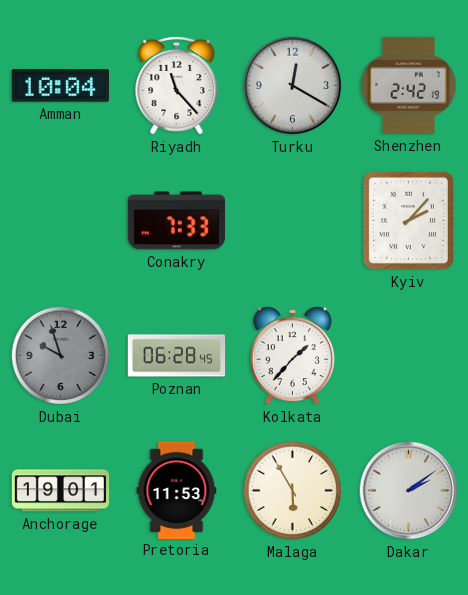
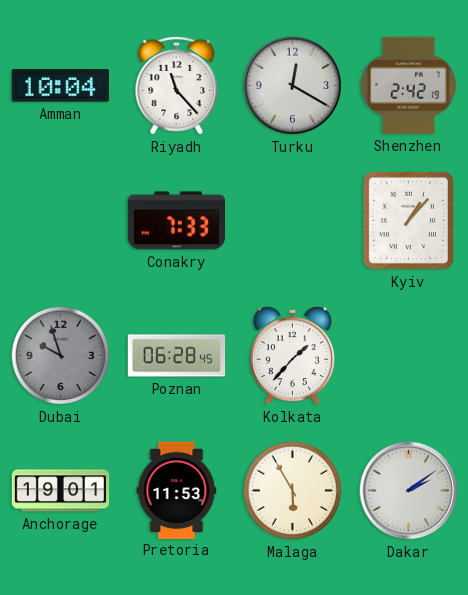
Kyiv: 2:07 -> 1:07
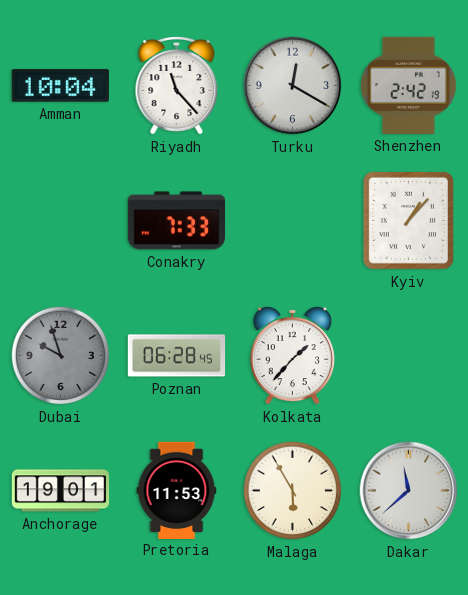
Dakar: 2:09 -> 11:38
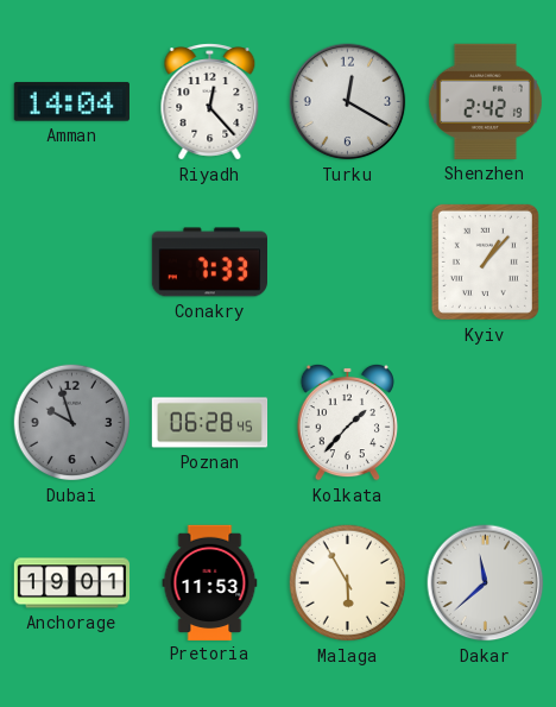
Amman: 10:04 -> 14:04
Riyadh: 11:23 -> 12:23
